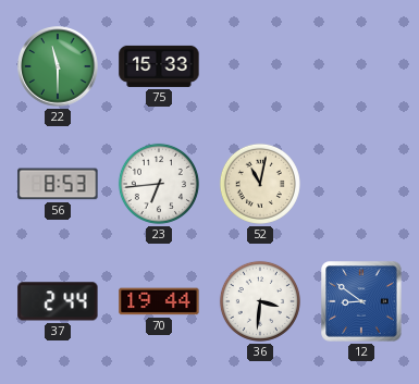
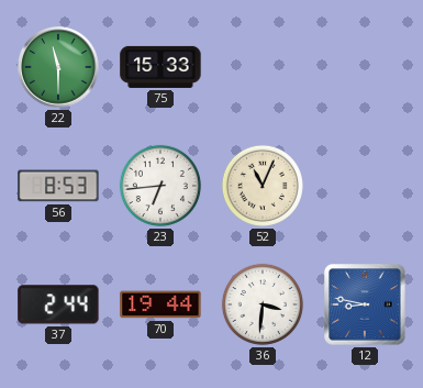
52: 11:02 -> 11:04
12: 8:51 -> 8:47
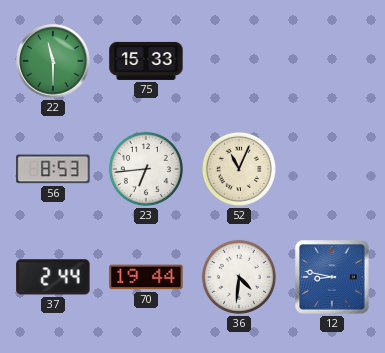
36: 3:31 -> 4:31
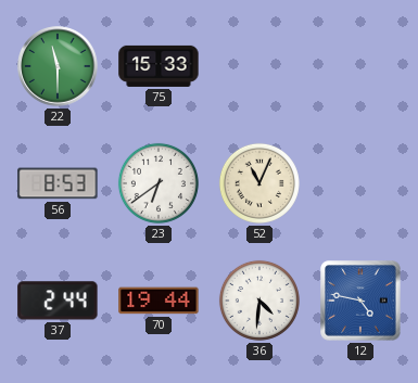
23: 6:44 -> 6:39
12: 8:47 -> 4:47
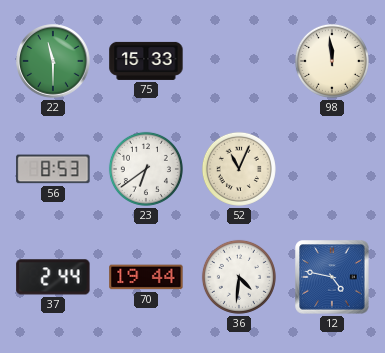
98: none -> 11:59
